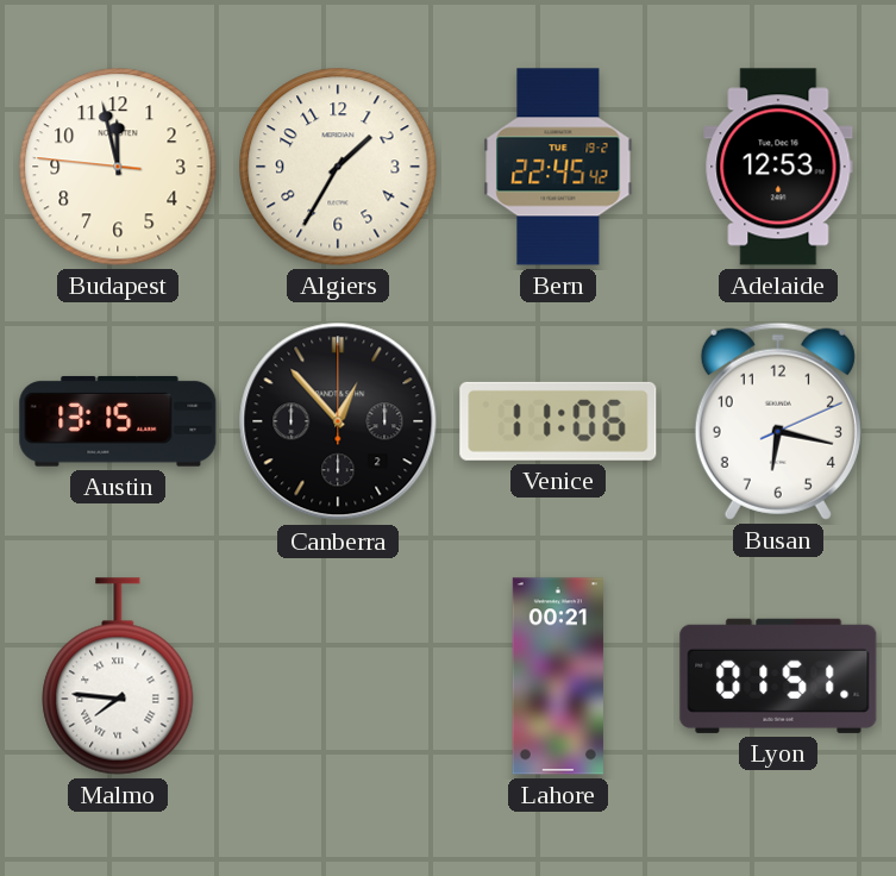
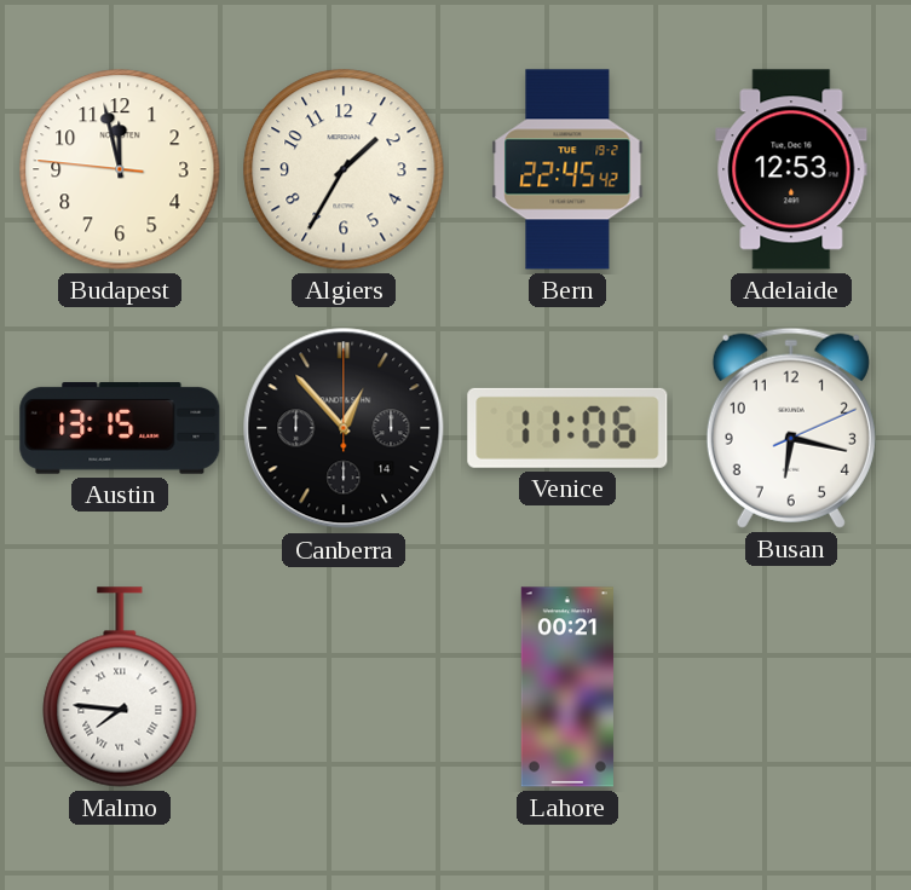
Canberra date: 2 -> 14
Lyon: 01:51 -> none
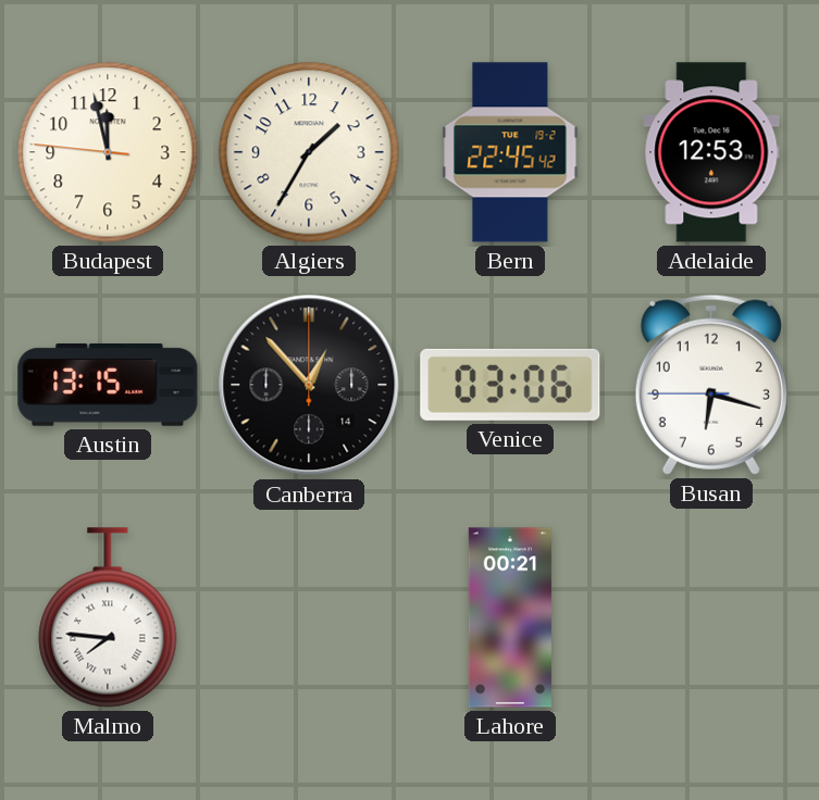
Venice: 11:06 -> 03:06
Busan: 6:17:11 -> 6:17:45
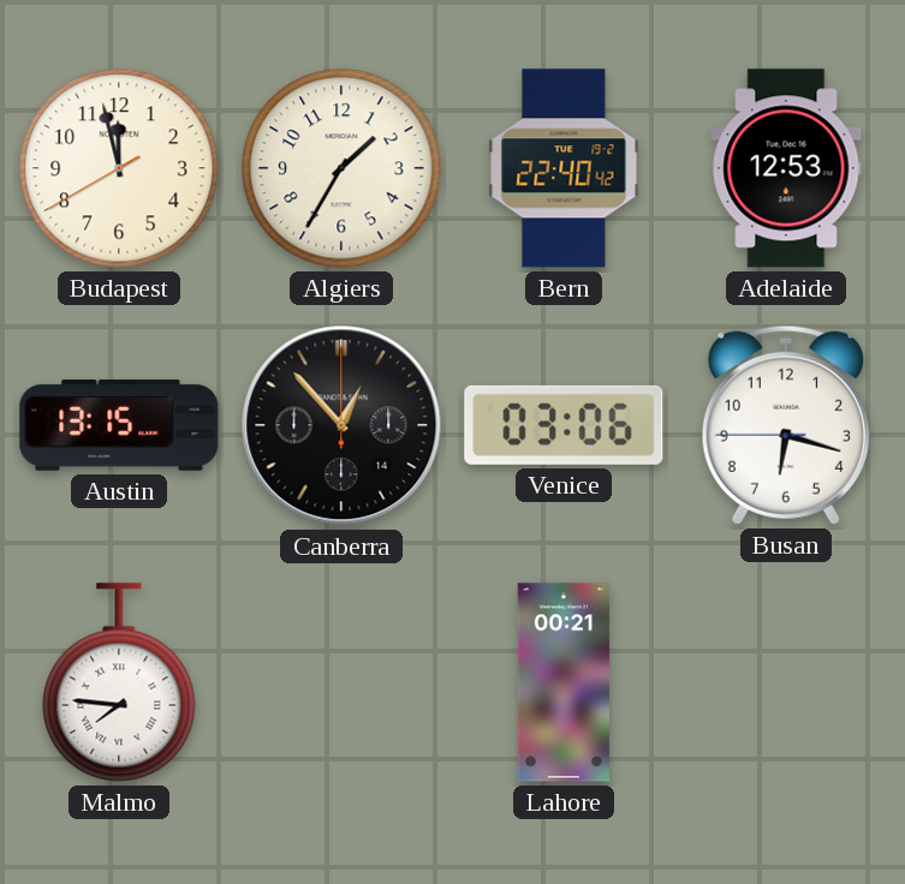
Budapest: 11:57:46 -> 11:57:40
Bern: 22:45 -> 22:40
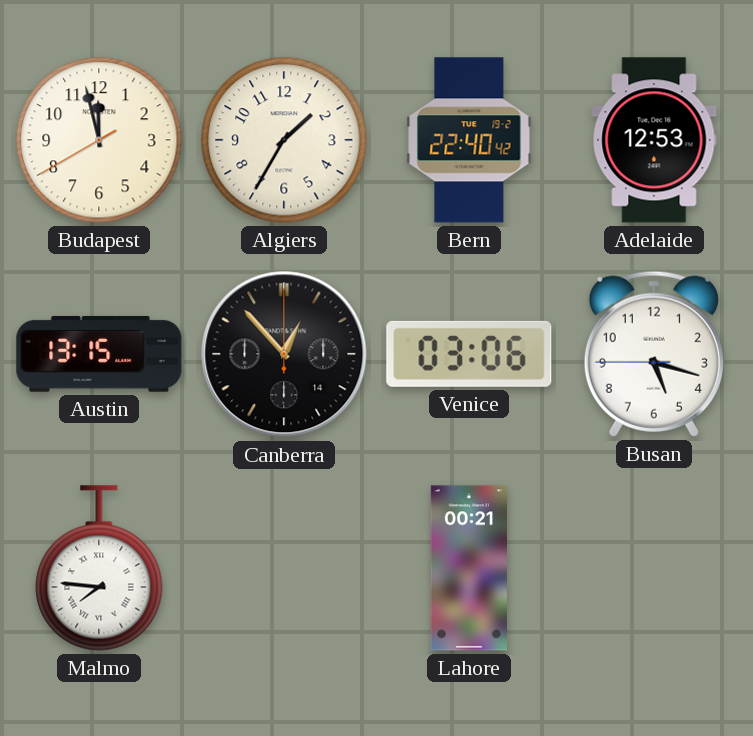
Busan: 6:17 -> 5:17
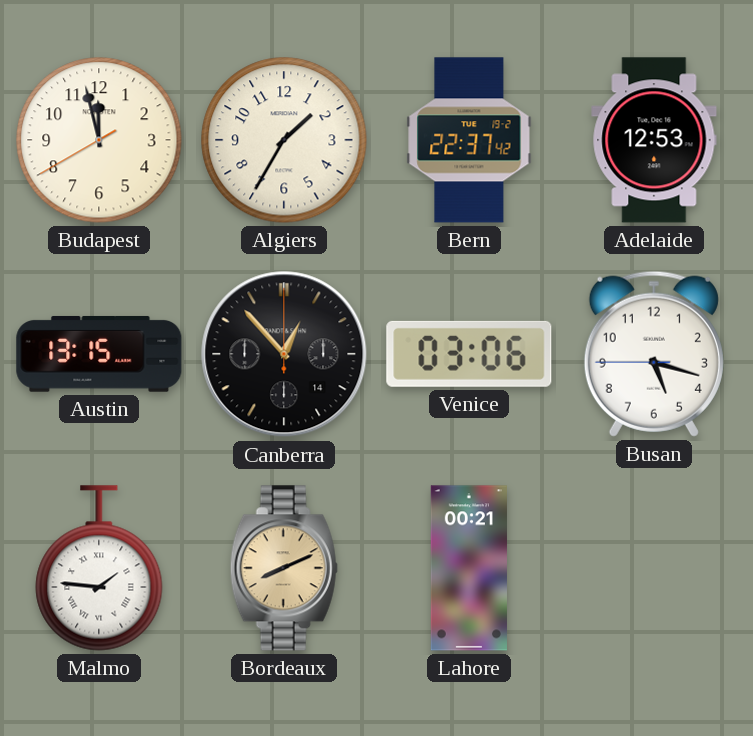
Bern: 22:40 -> 22:37
Malmo: 7:46 -> 1:46
Bordeaux: none -> 8:11
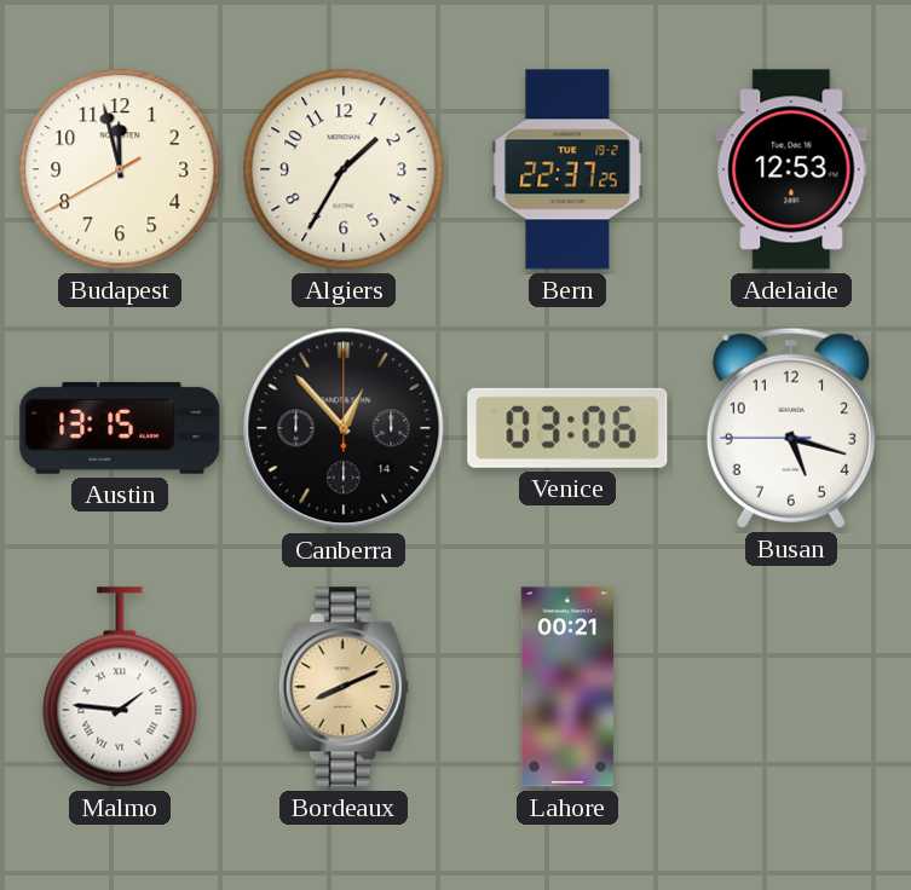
Bern: 22:37:42 -> 22:37:25
